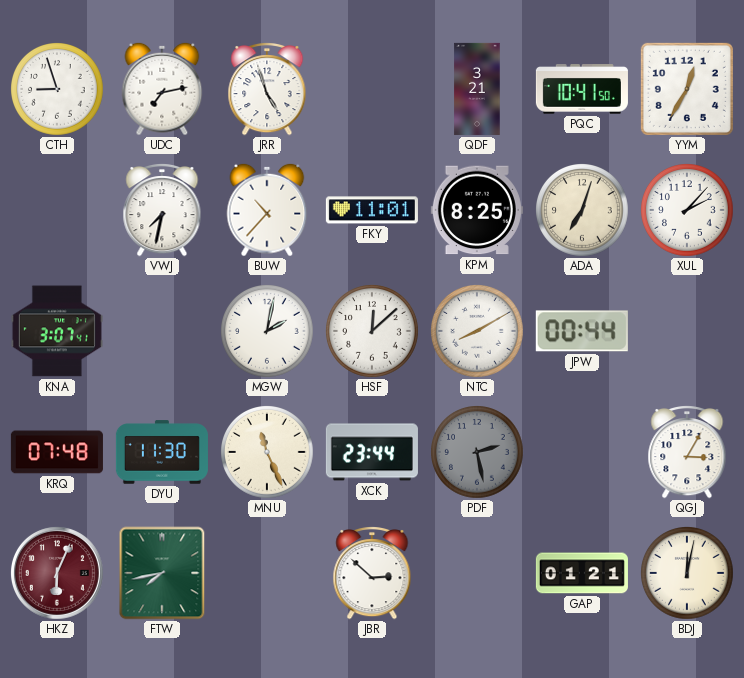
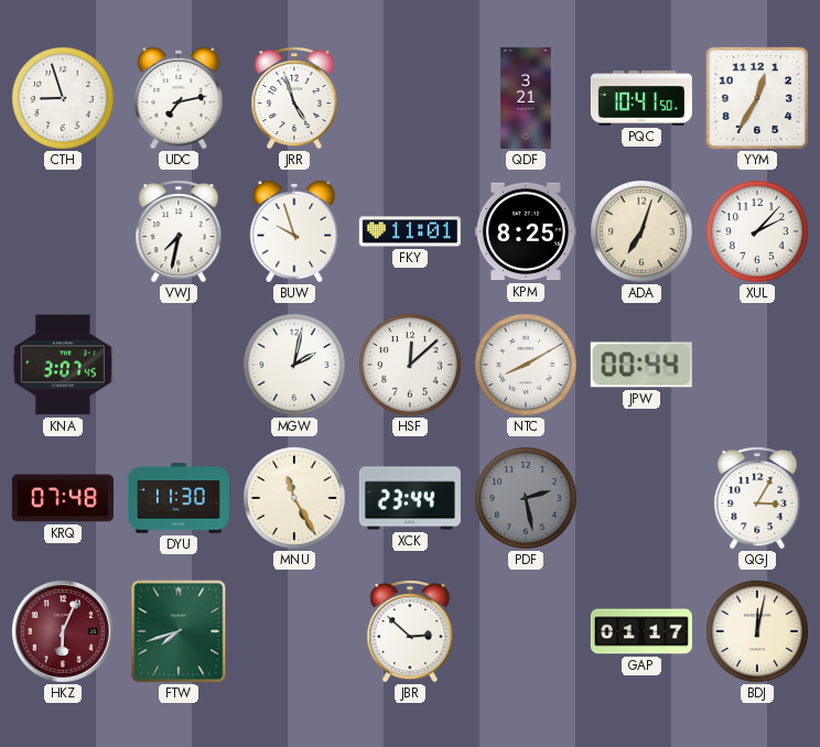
BUW: 10:37 -> 9:57
KNA: 3:07:41 -> 3:07:45
MNU: 11:26 -> 11:25
FTW: 7:43 -> 7:42
GAP: 01:21 -> 01:17
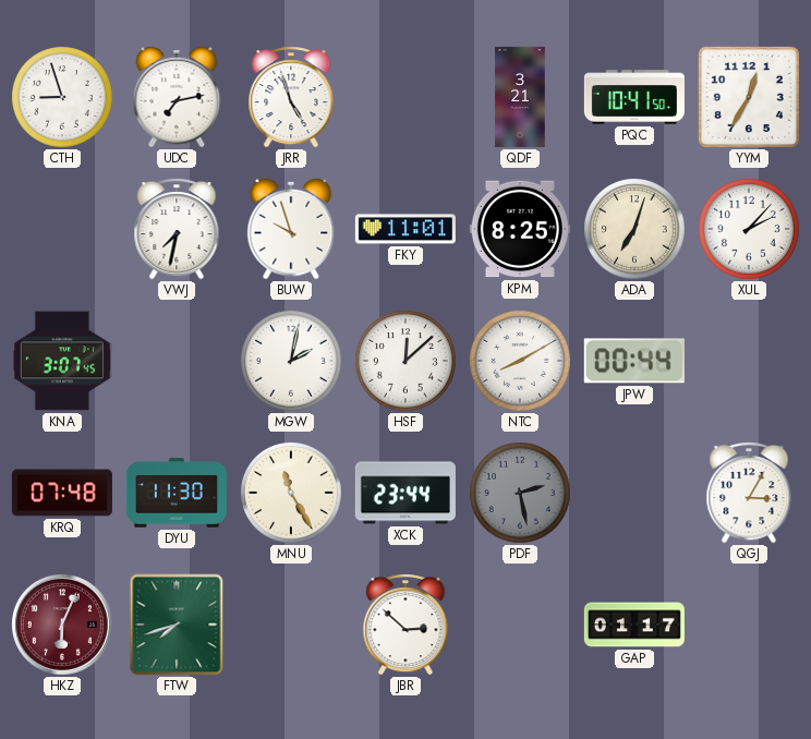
BDJ: 12:02 -> none
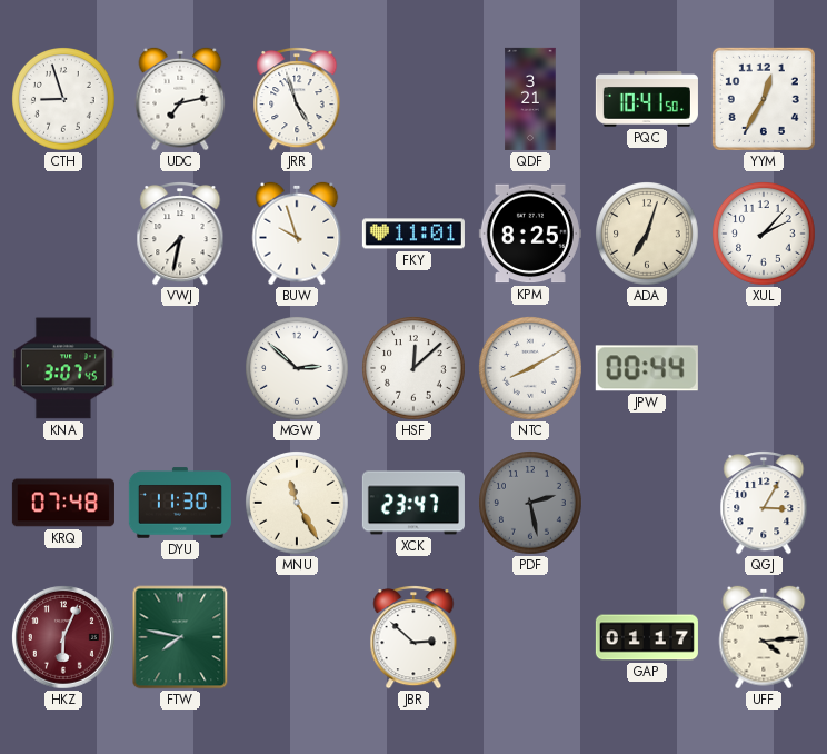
MGW: 2:02 -> 2:52
XCK: 23:44 -> 23:47
FTW: 7:42 -> 7:47
UFF: none -> 4:14
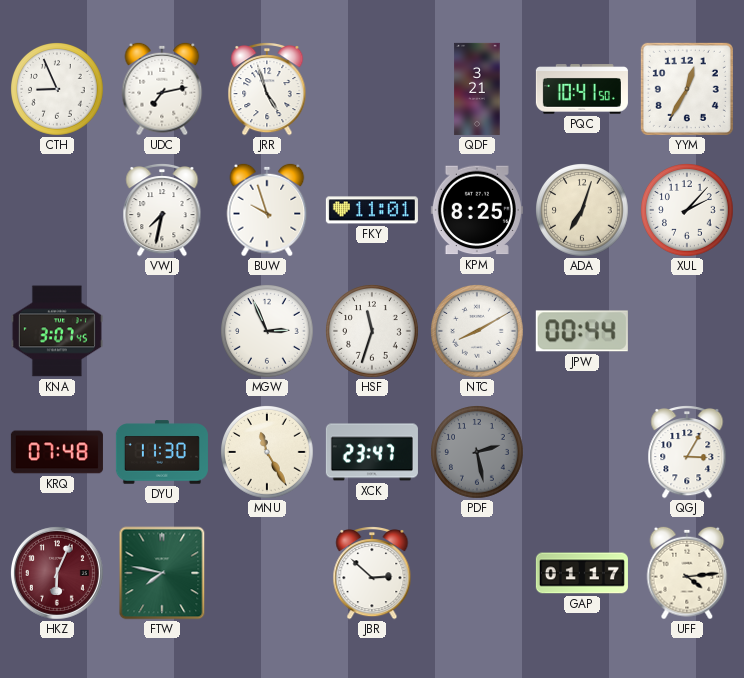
CTH: 8:57 -> 8:56
MGW: 2:52 -> 2:56
HSF: 12:08 -> 11:33
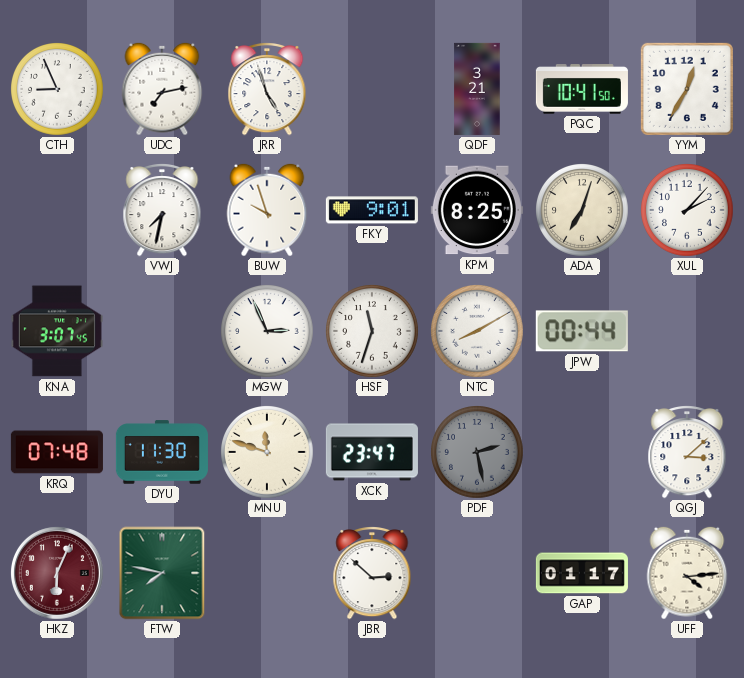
FKY: 11:01 -> 9:01
MNU: 11:25 -> 11:48
QGJ: 3:05 -> 3:08
